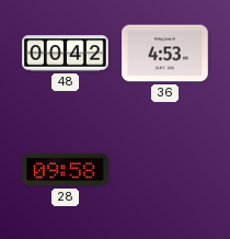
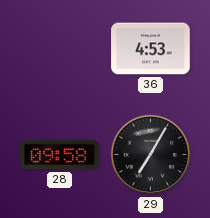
48: 00:42 -> none
29: none -> 7:05
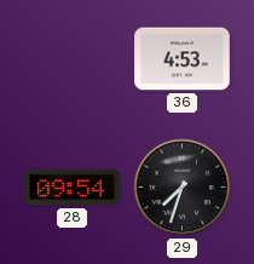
28: 09:58 -> 09:54
29: 7:05 -> 7:33
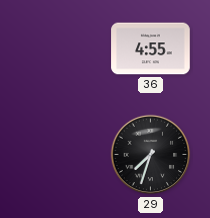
36: 4:53 -> 4:55
28: 09:54 -> none
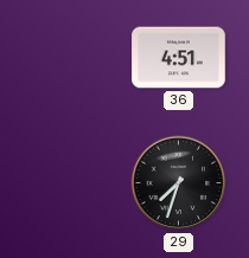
36: 4:55 -> 4:51
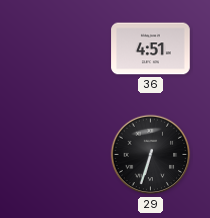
29: 7:33 -> 6:33
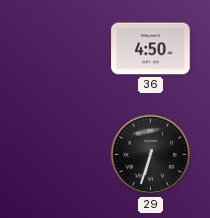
36: 4:51 -> 4:50
